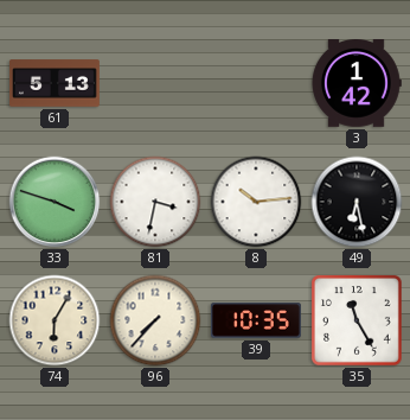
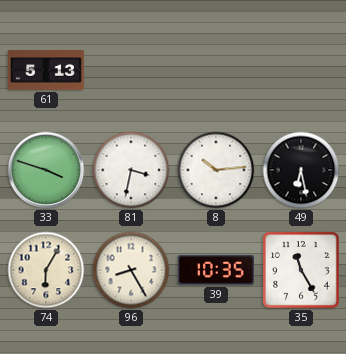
3: 1:42 -> none
96: 7:37 -> 8:25
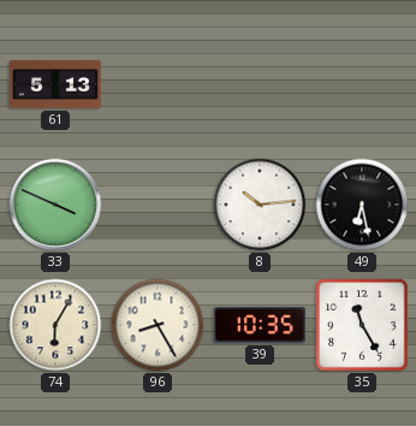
33: 3:48 -> 3:49
81: 3:32 -> none
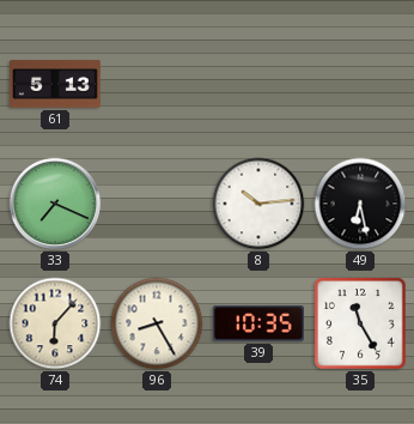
33: 3:49 -> 7:19
74: 6:05 -> 6:07
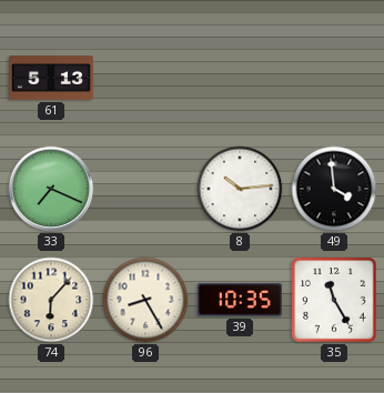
49: 6:28 -> 3:59
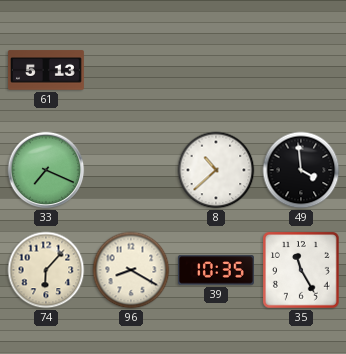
8: 10:14 -> 10:38
96: 8:25 -> 8:20
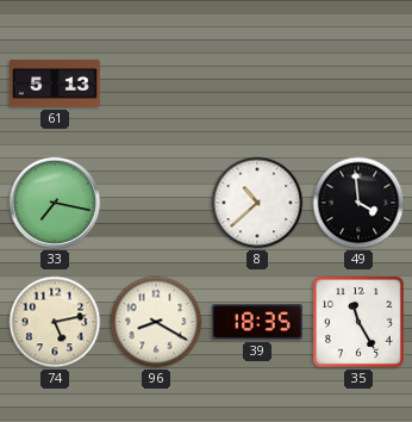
33: 7:19 -> 7:17
74: 6:07 -> 5:13
39: 10:35 -> 18:35
